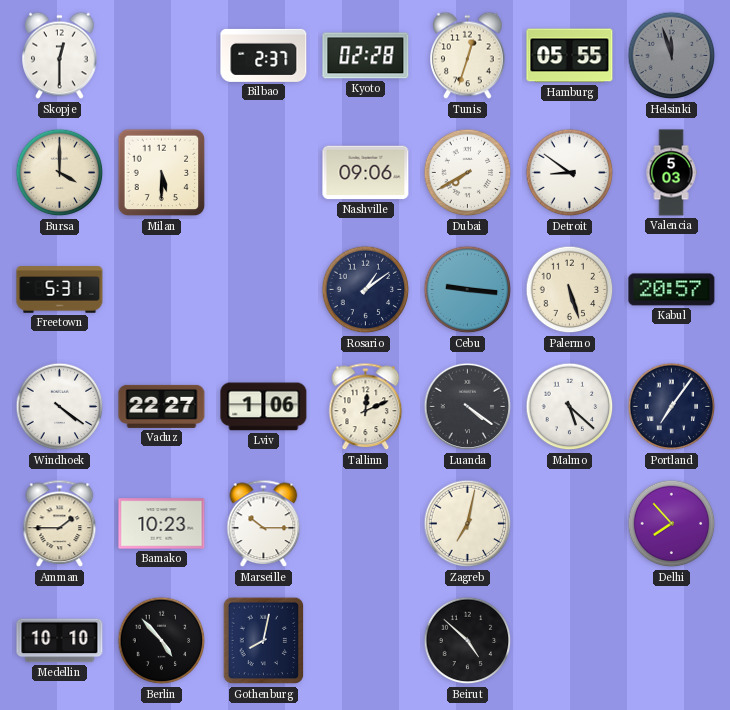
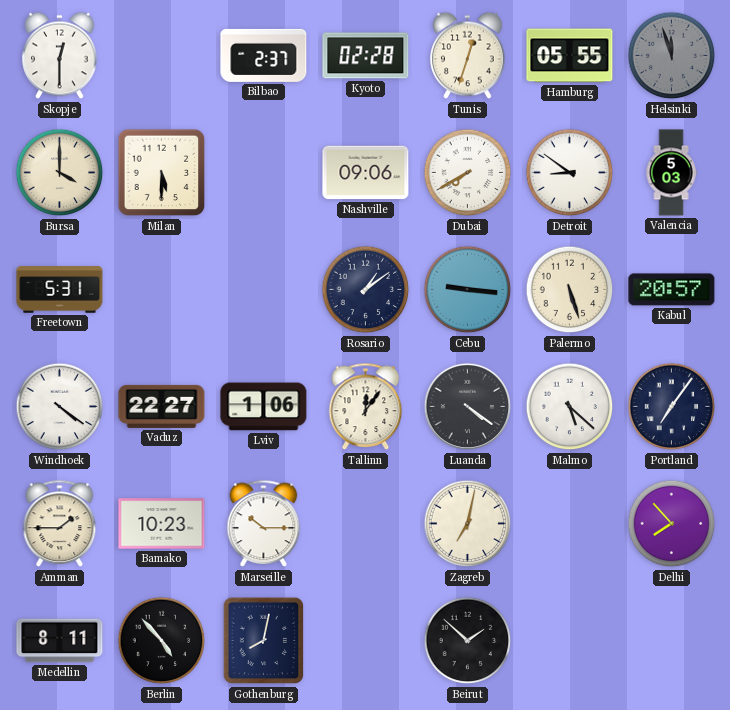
Tallinn: 12:11 -> 12:06
Medellin: 10:10 -> 8:11
Beirut: 4:52 -> 1:52
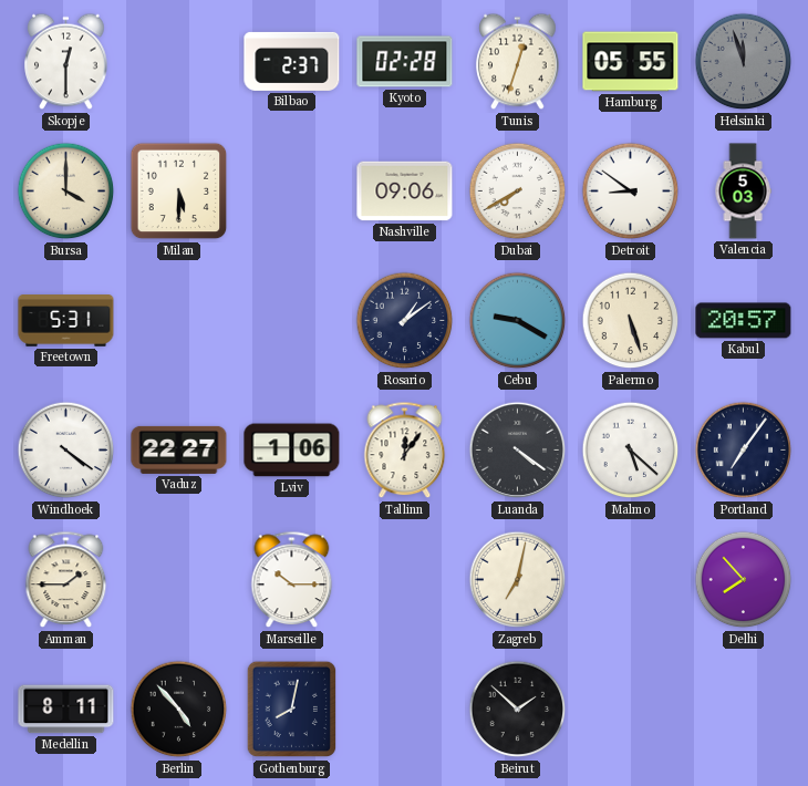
Cebu: 9:16 -> 9:20
Bamako: 10:23 -> none
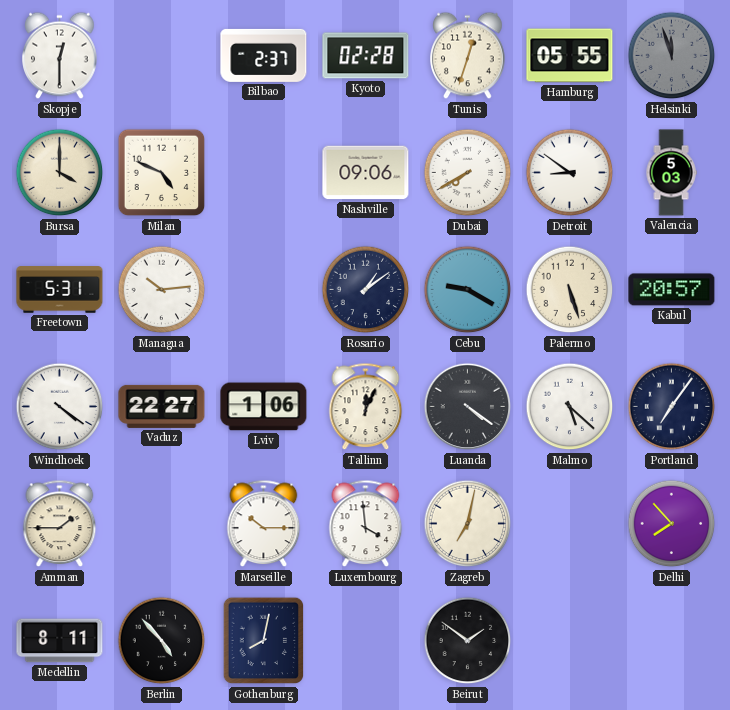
Milan: 5:30 -> 4:49
Managua: none -> 10:14
Tallinn: 12:06 -> 12:04
Luxembourg: none -> 3:59
Beirut: 1:52 -> 1:51
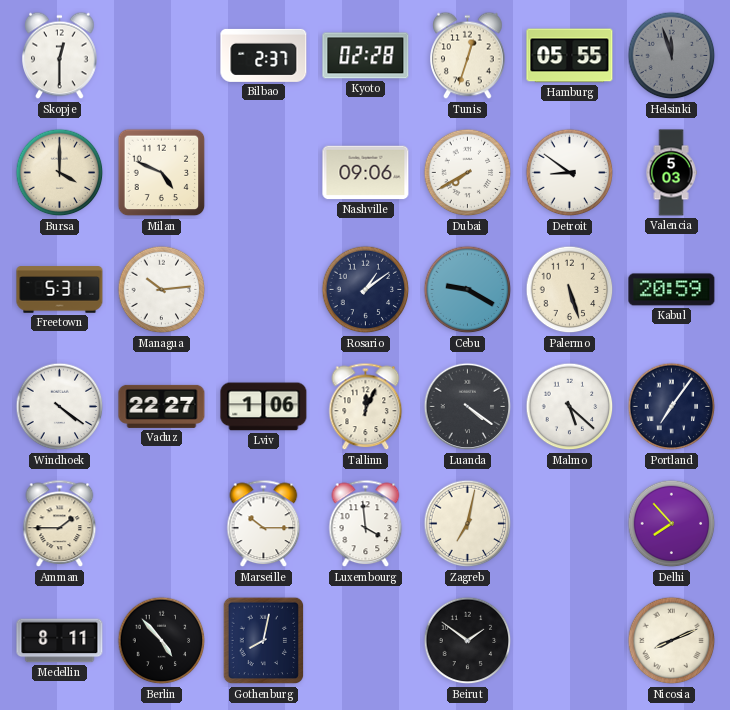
Kabul: 20:57 -> 20:59
Nicosia: none -> 8:11
